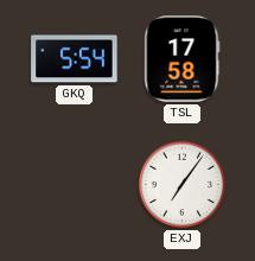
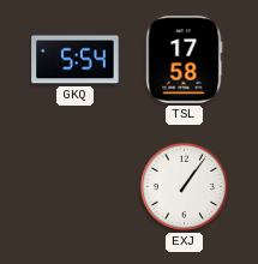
EXJ: 7:06 -> 1:06
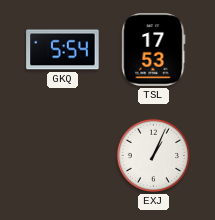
TSL: 17:58 -> 17:53
EXJ: 1:06 -> 1:04
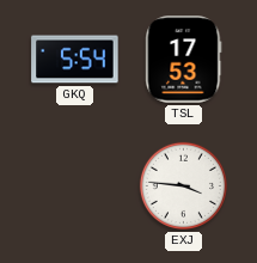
EXJ: 1:04 -> 3:46
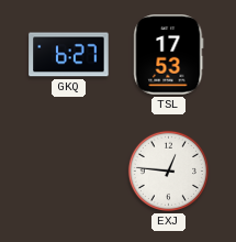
GKQ: 5:54 -> 6:27
EXJ: 3:46 -> 12:46
